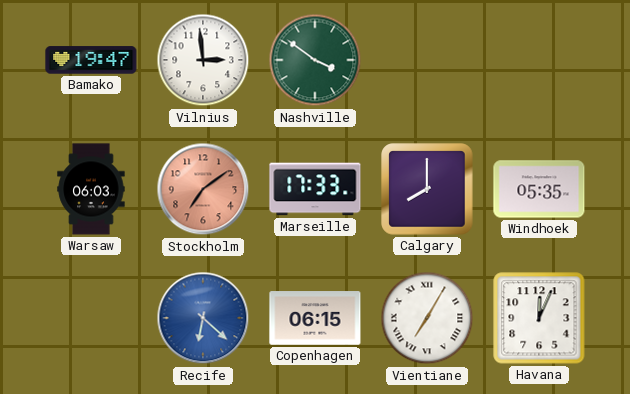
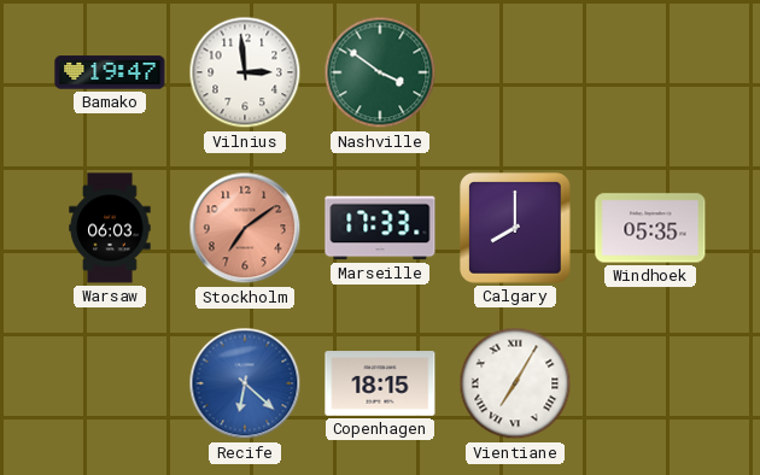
Copenhagen: 06:15 -> 18:15
Havana: 12:04 -> none
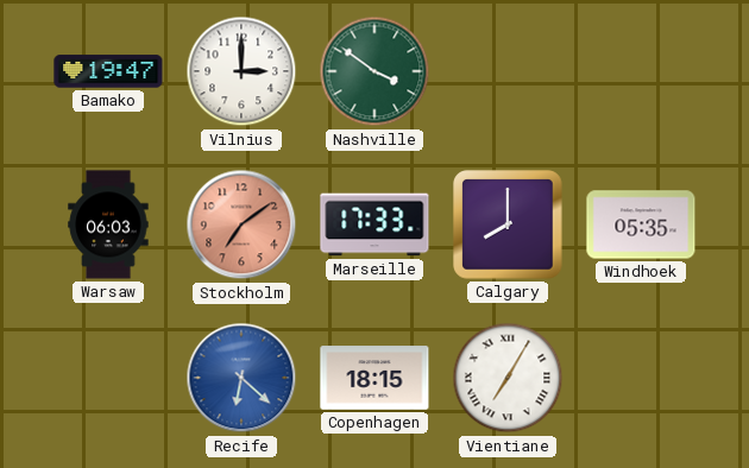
Vilnius: 2:59 -> 3:00
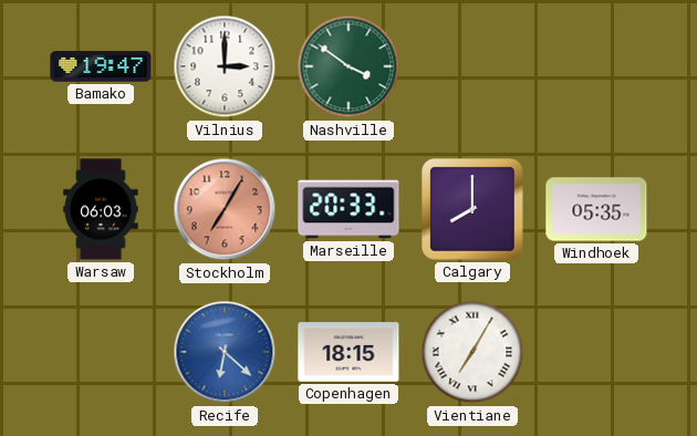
Stockholm: 7:09 -> 7:05
Marseille: 17:33 -> 20:33
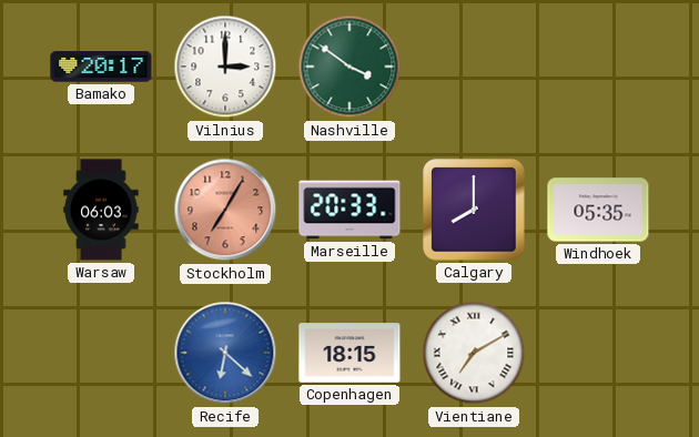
Bamako: 19:47 -> 20:17
Vientiane: 7:05 -> 7:10
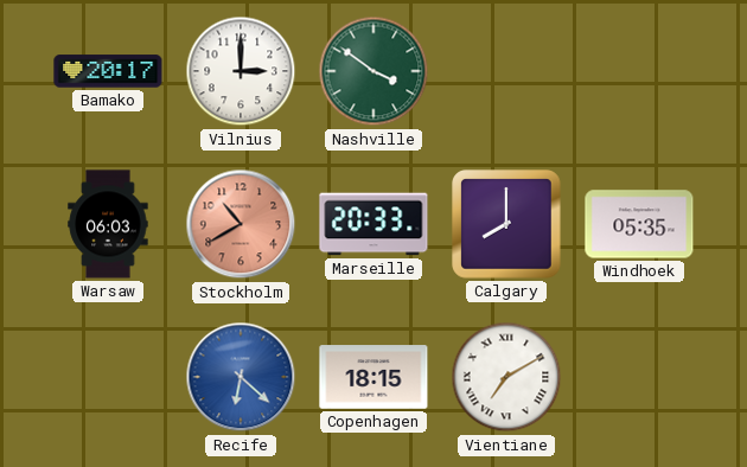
Stockholm: 7:05 -> 10:40
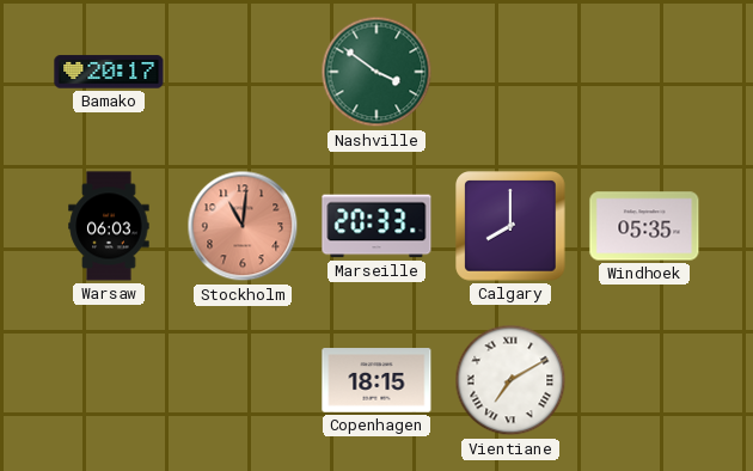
Vilnius: 3:00 -> none
Stockholm: 10:40 -> 11:01
Recife: 6:22 -> none
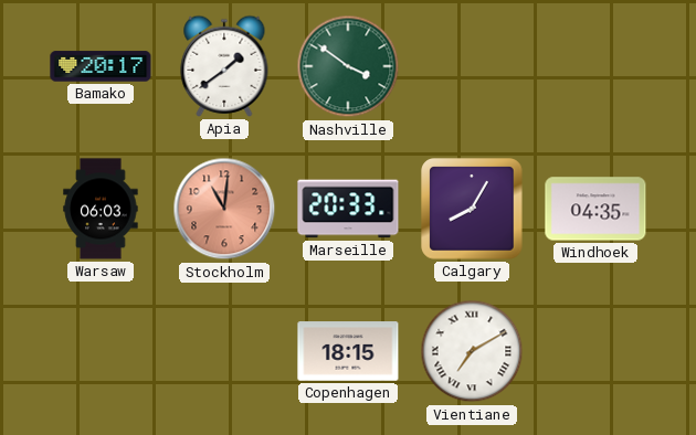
Apia: none -> 1:39
Calgary: 8:00 -> 8:05
Windhoek: 05:35 -> 04:35
